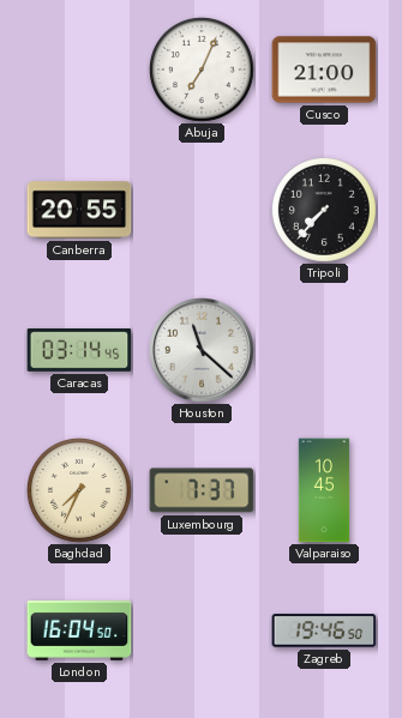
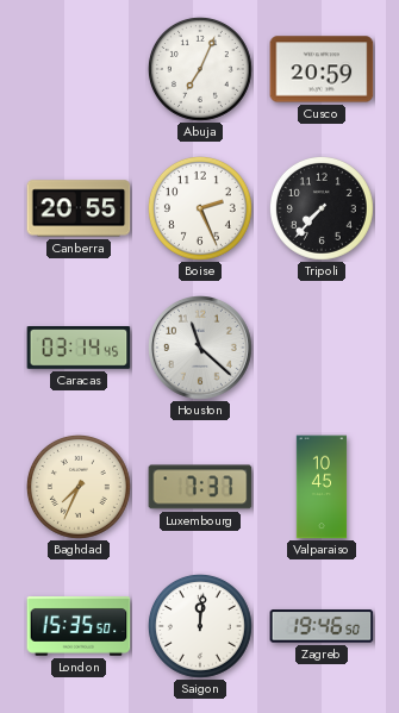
Cusco: 21:00 -> 20:59
Boise: none -> 2:26
London: 16:04 -> 15:35
Saigon: none -> 12:01
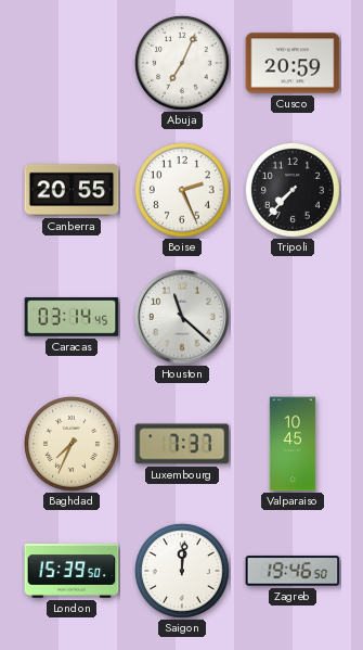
London: 15:35 -> 15:39
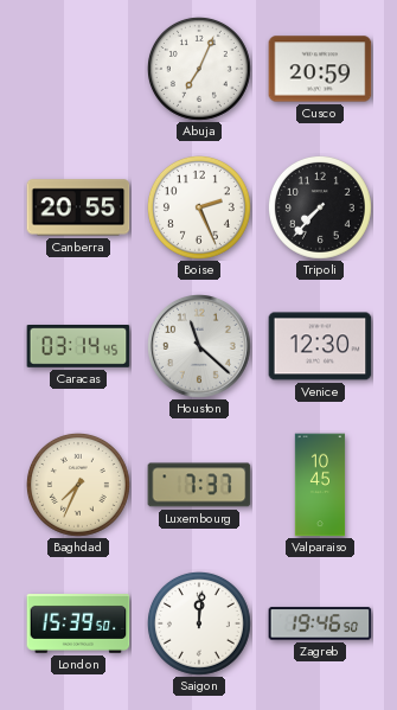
Venice: none -> 12:30
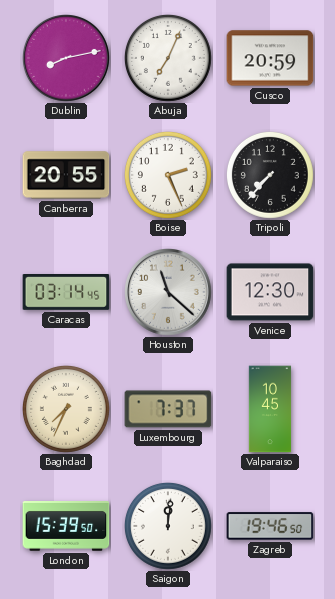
Dublin: none -> 8:13
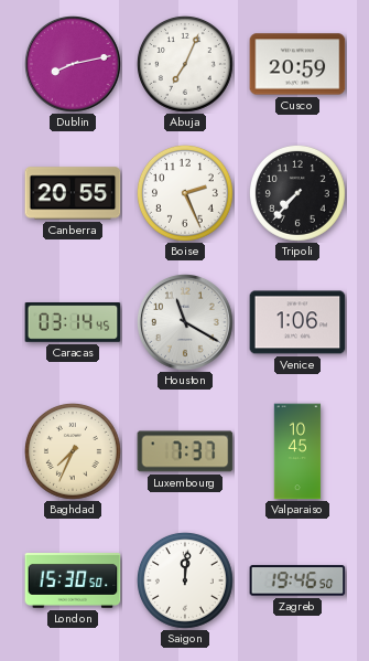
Houston: 11:22 -> 11:20
Venice: 12:30 -> 1:06
London: 15:39 -> 15:30
